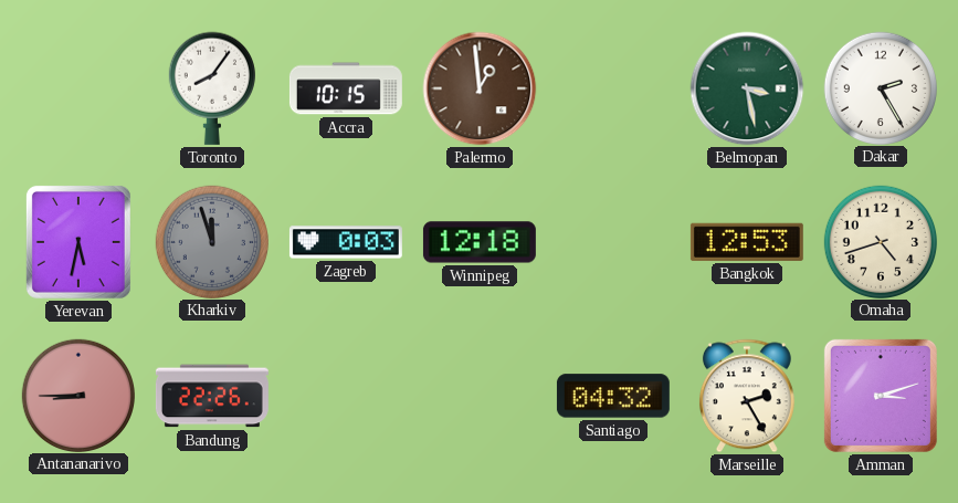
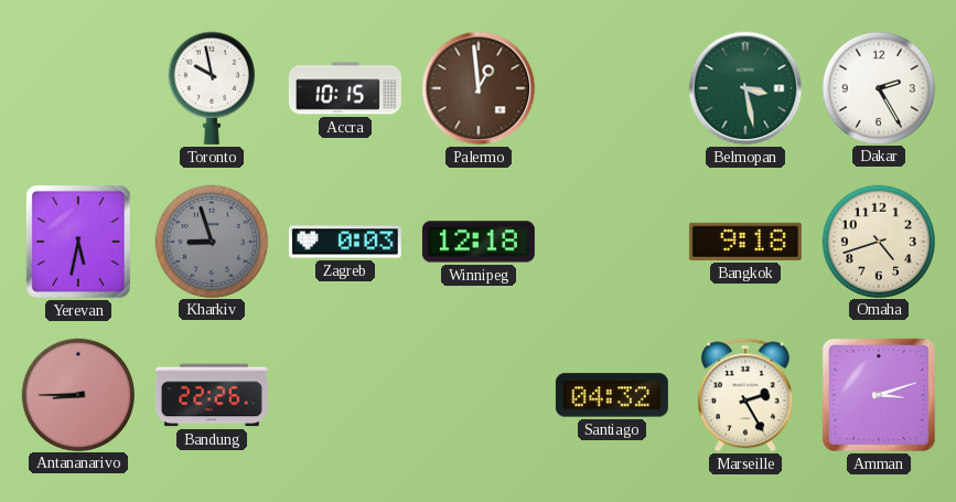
Toronto: 8:06 -> 9:58
Kharkiv: 11:57 -> 8:57
Bangkok: 12:53 -> 9:18
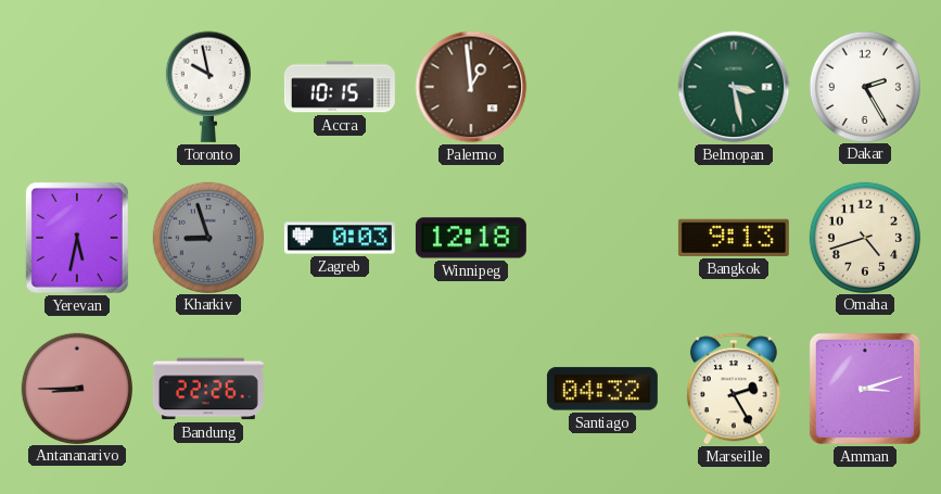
Bangkok: 9:18 -> 9:13
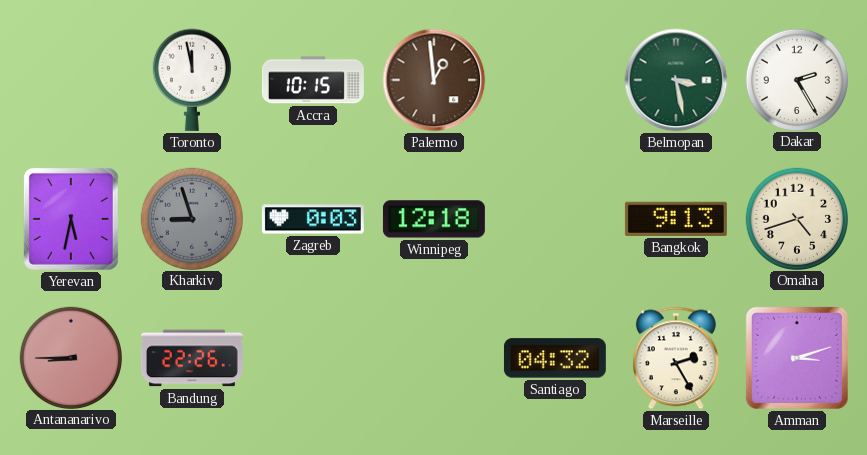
Toronto: 9:58 -> 11:58
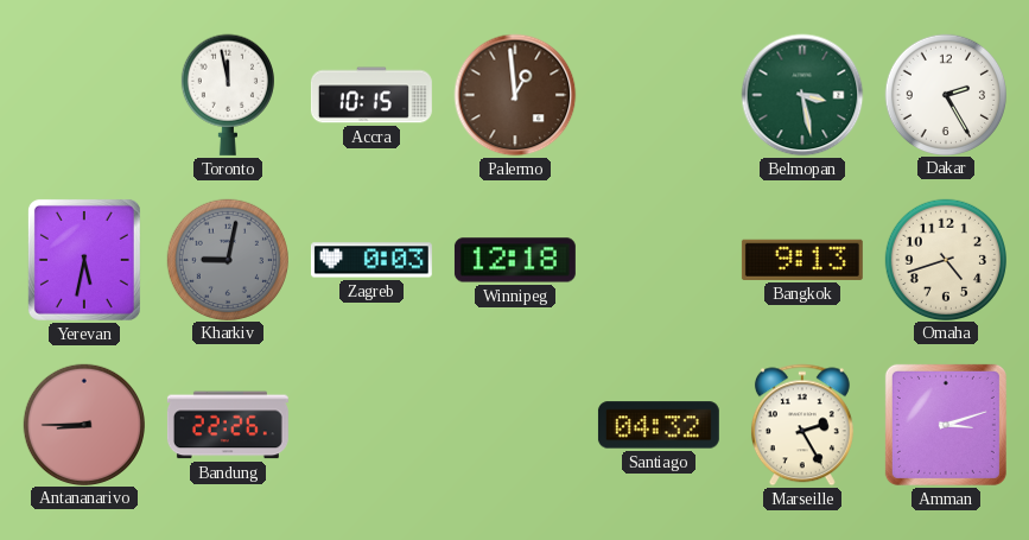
Kharkiv: 8:57 -> 9:02
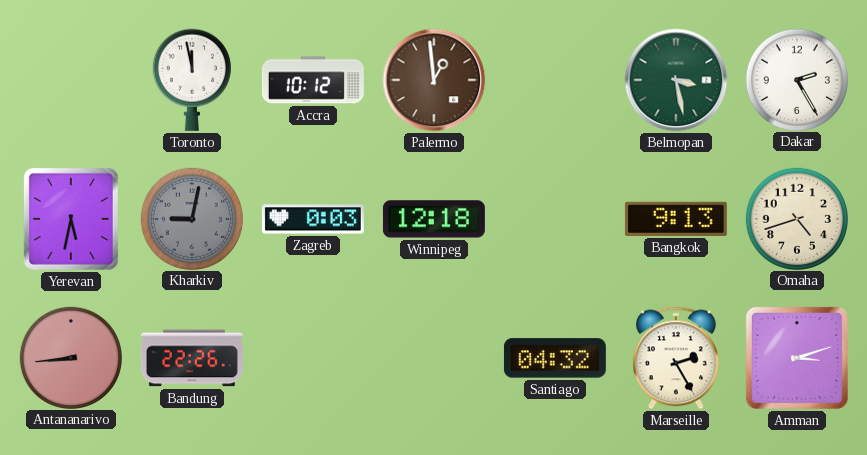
Accra: 10:15 -> 10:12
Antananarivo: 8:45 -> 8:44
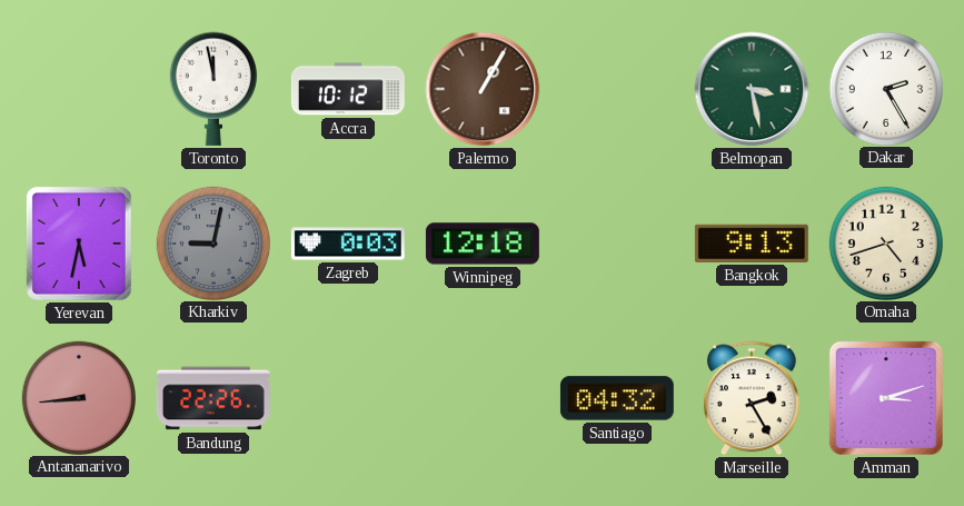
Palermo: 12:59 -> 1:05
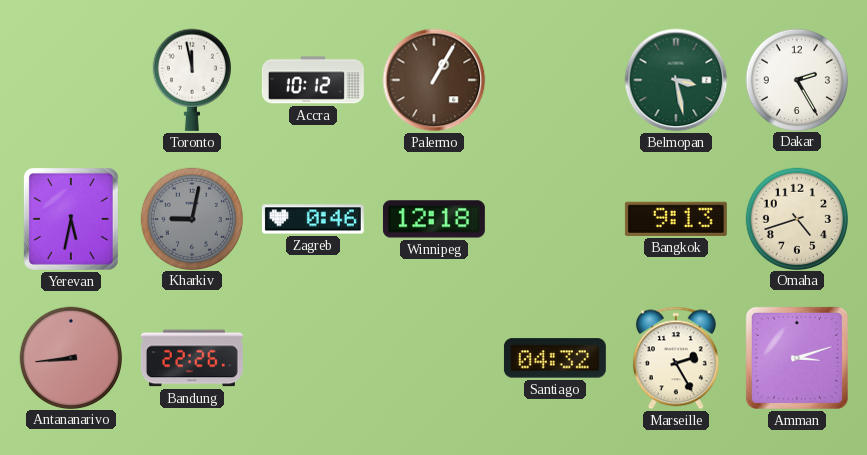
Zagreb: 0:03 -> 0:46
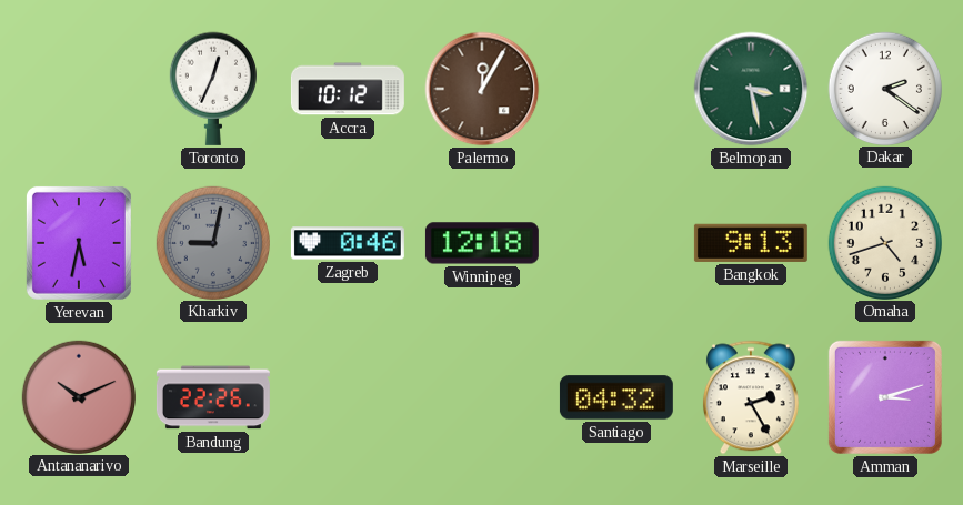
Toronto: 11:58 -> 12:34
Palermo: 1:05 -> 12:05
Dakar: 2:25 -> 2:21
Antananarivo: 8:44 -> 10:11
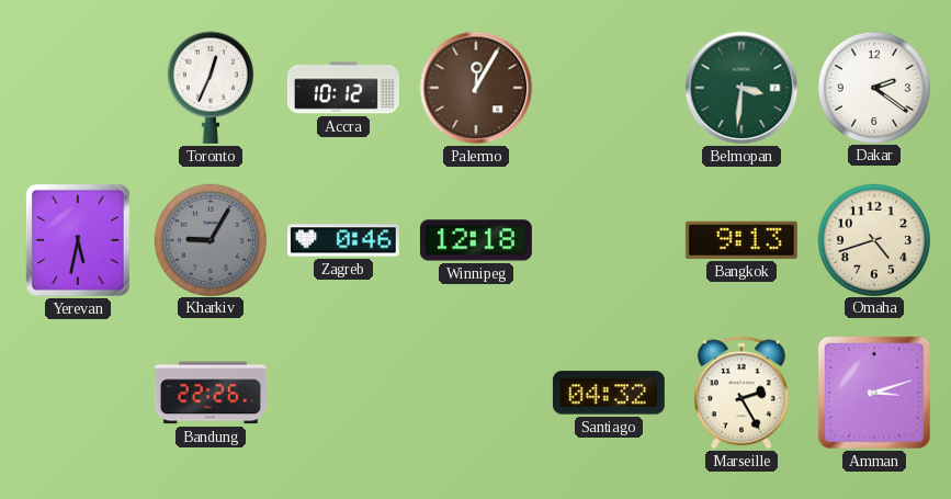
Belmopan: 3:28 -> 3:31
Kharkiv: 9:02 -> 9:05
Antananarivo: 10:11 -> none
